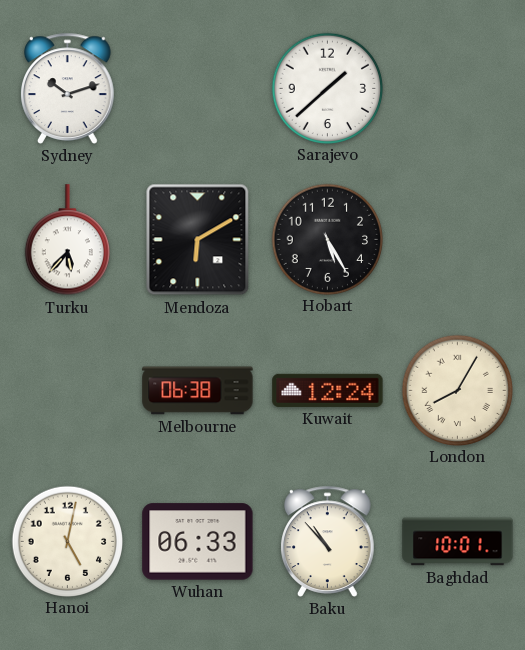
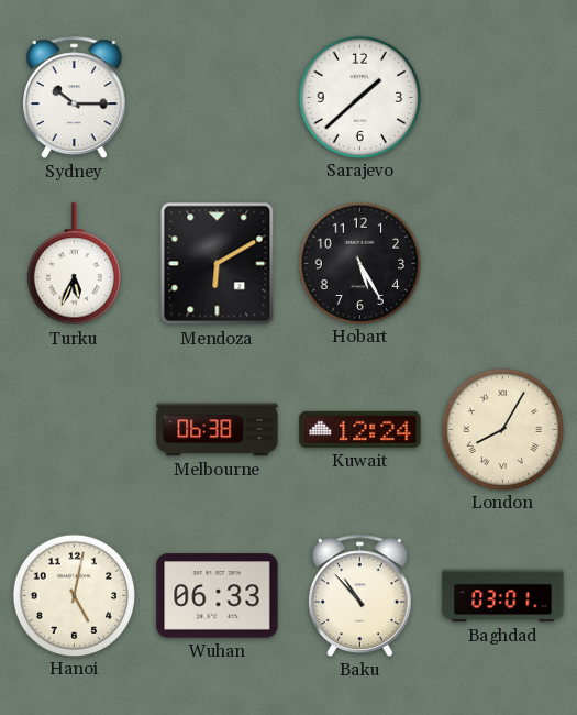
Sydney: 10:12 -> 10:15
Turku: 5:37 -> 5:34
Baghdad: 10:01 -> 03:01
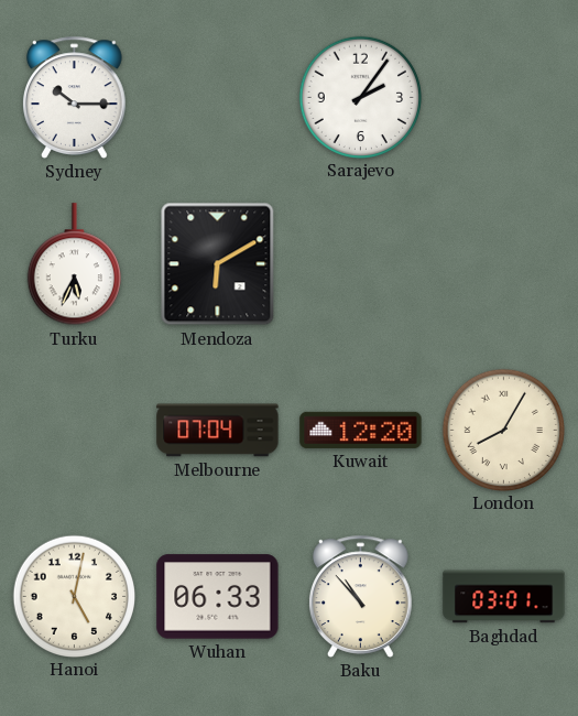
Sarajevo: 1:38 -> 2:06
Hobart: 5:25 -> none
Melbourne: 06:38 -> 07:04
Kuwait: 12:24 -> 12:20
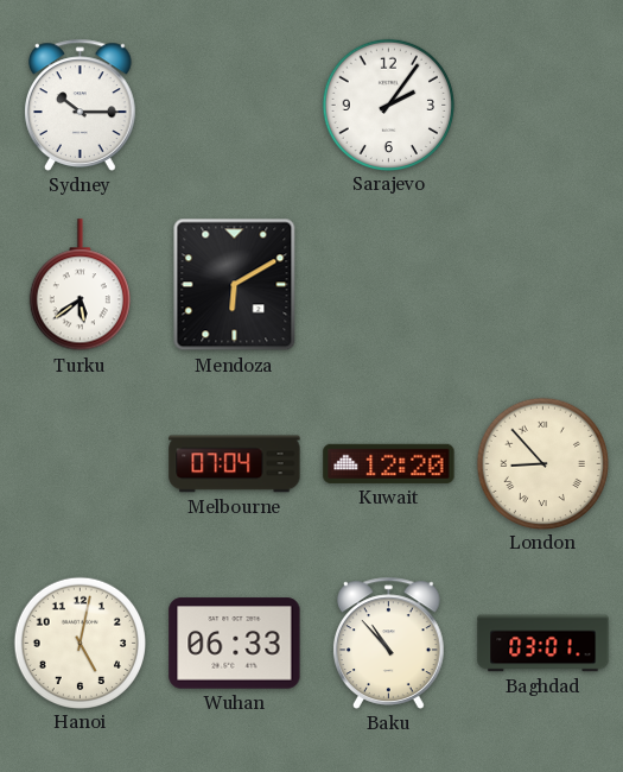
Turku: 5:34 -> 5:39
London: 8:05 -> 8:53
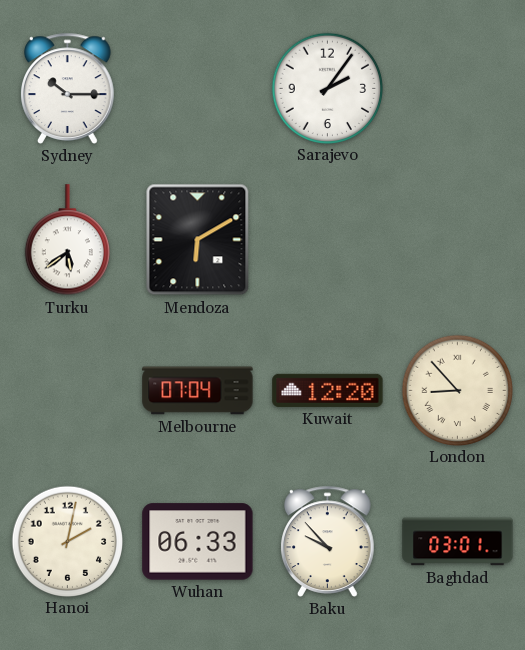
Hanoi: 5:02 -> 2:02
Baku: 10:53 -> 9:53
